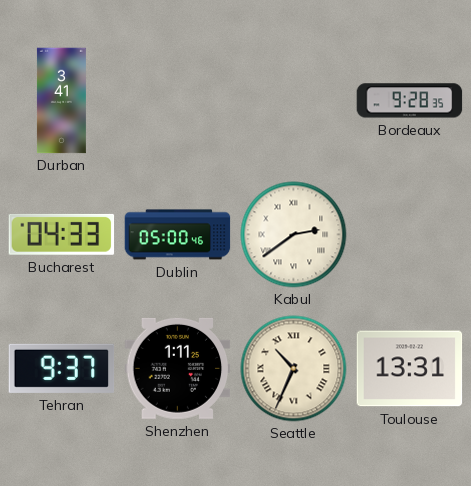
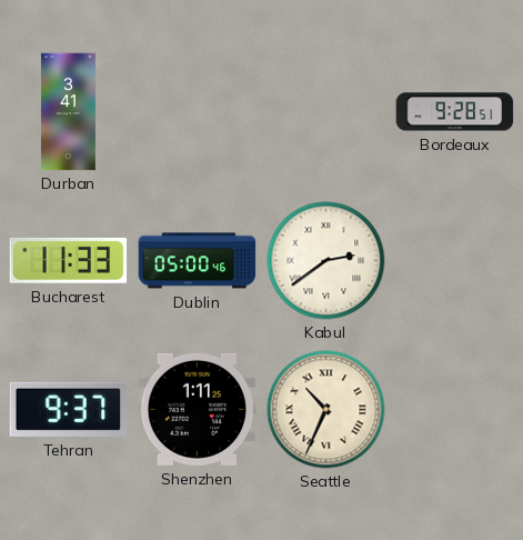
Bordeaux: 9:28:35 -> 9:28:51
Bucharest: 04:33 -> 11:33
Toulouse: 13:31 -> none
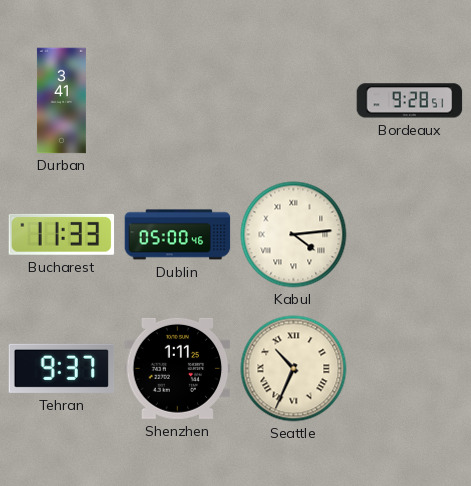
Kabul: 2:39 -> 4:14
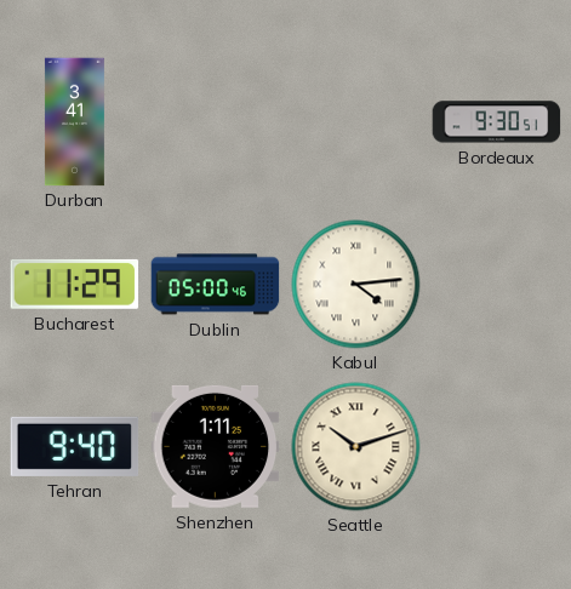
Bordeaux: 9:28 -> 9:30
Bucharest: 11:33 -> 11:29
Tehran: 9:37 -> 9:40
Seattle: 10:34 -> 10:12
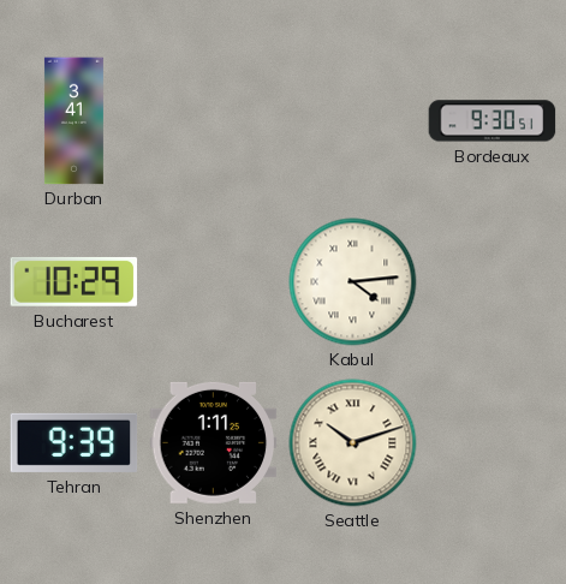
Bucharest: 11:29 -> 10:29
Dublin: 05:00 -> none
Tehran: 9:40 -> 9:39
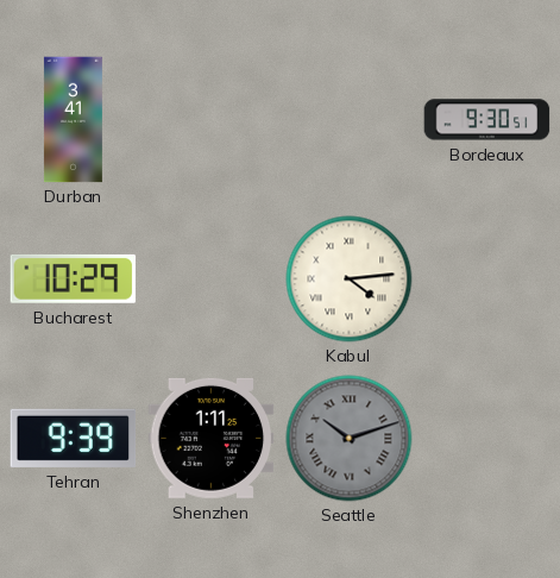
Seattle dial: cream -> grey
